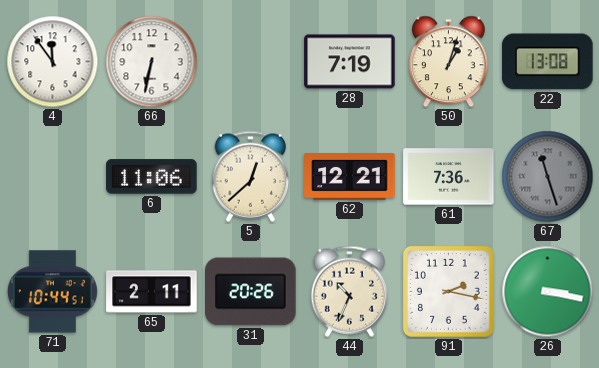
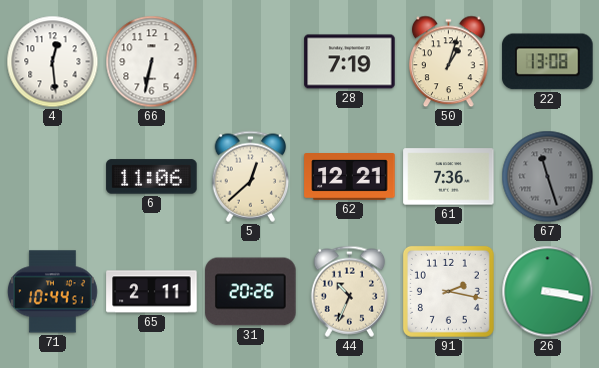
4: 11:54 -> 12:29
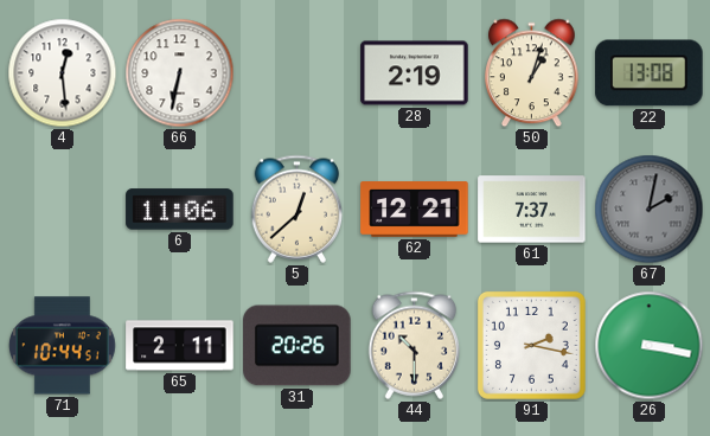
28: 7:19 -> 2:19
61: 7:36 -> 7:37
67: 11:27 -> 2:02
44: 10:34 -> 10:30
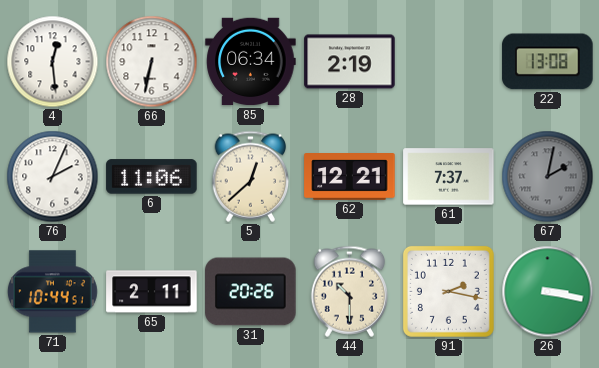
85: none -> 06:34
50: 1:03 -> none
76: none -> 2:04
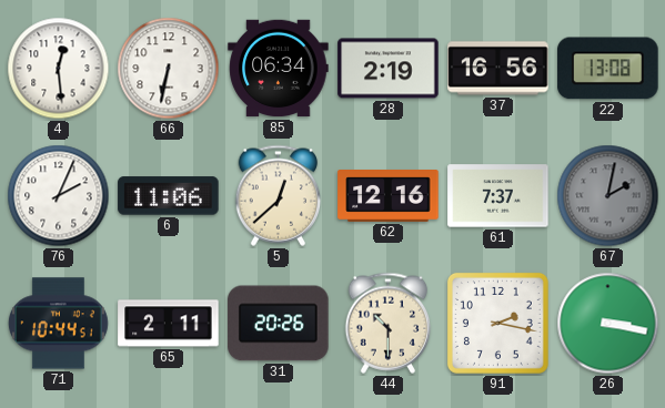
37: none -> 16:56
62: 12:21 -> 12:16
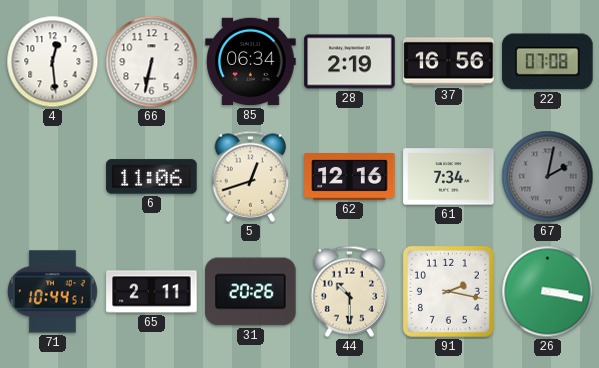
22: 13:08 -> 07:08
76: 2:04 -> none
5: 12:38 -> 12:42
61: 7:37 -> 7:34
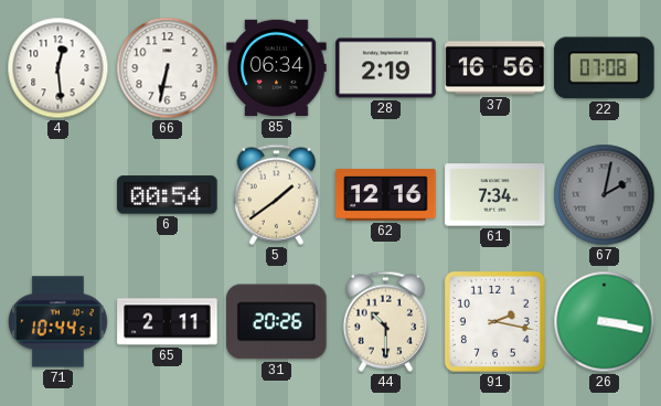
6: 11:06 -> 00:54
5: 12:42 -> 1:39
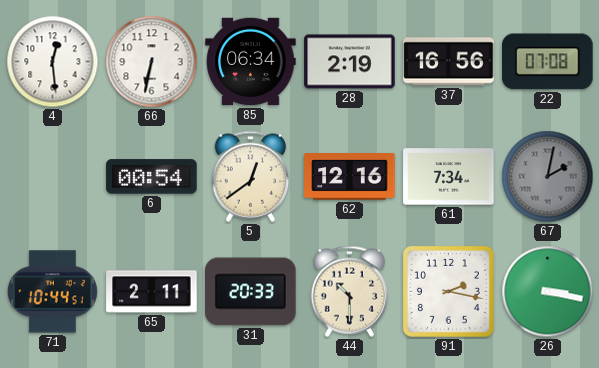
5: 1:39 -> 12:39
31: 20:26 -> 20:33
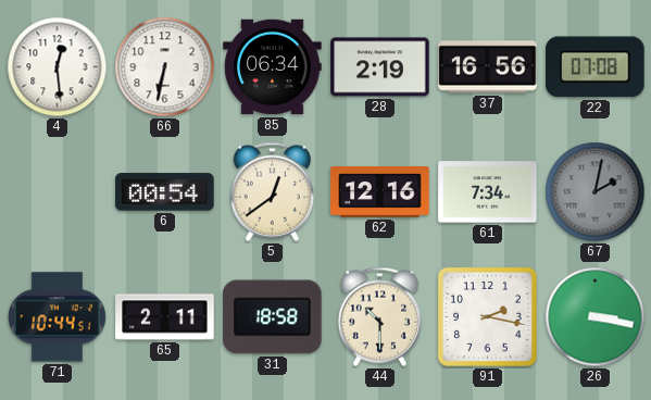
31: 20:33 -> 18:58
